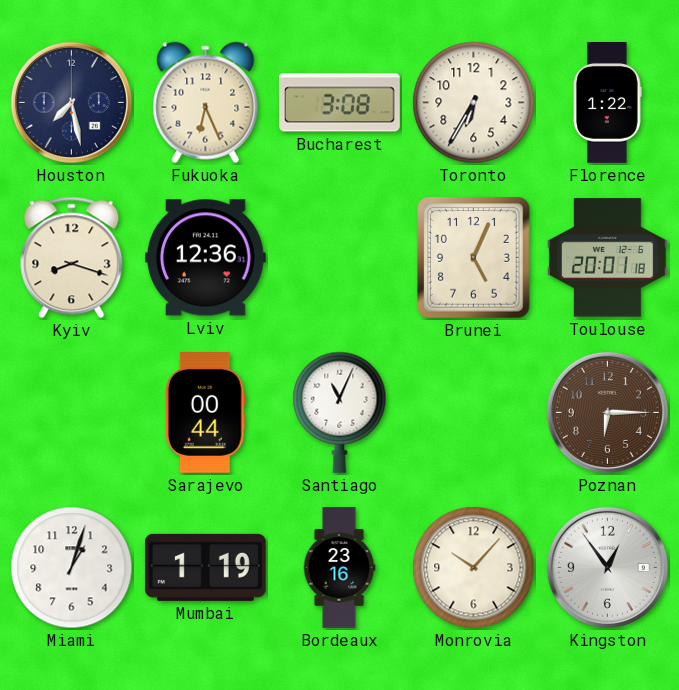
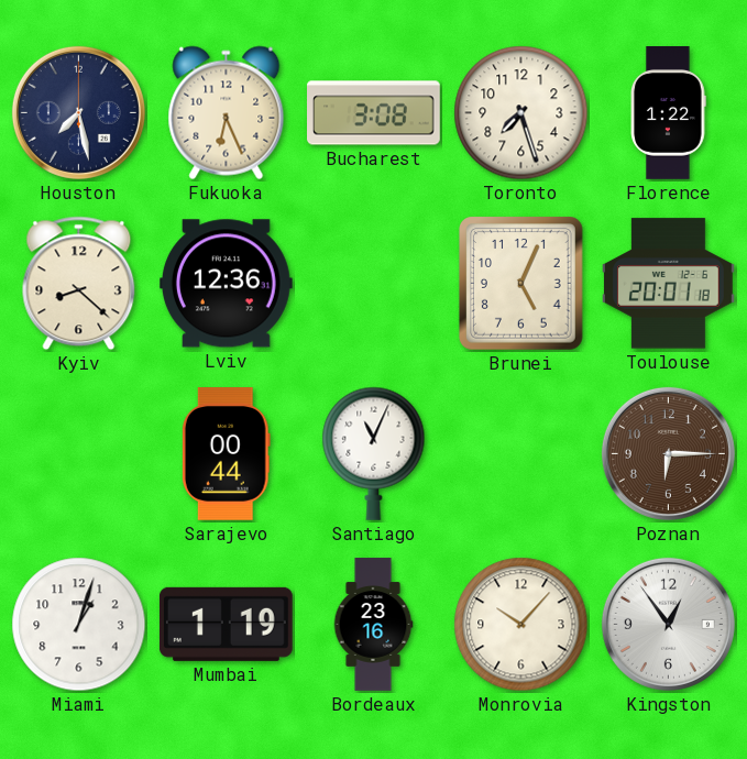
Toronto: 6:35 -> 7:27
Kyiv: 8:18 -> 8:22
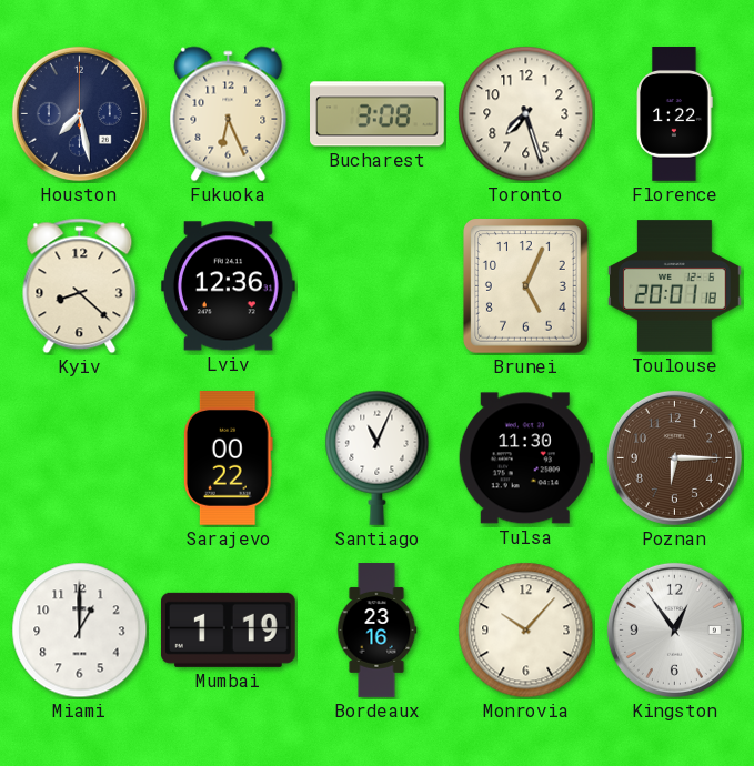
Sarajevo: 00:44 -> 00:22
Tulsa: none -> 11:30
Miami: 1:03 -> 1:00
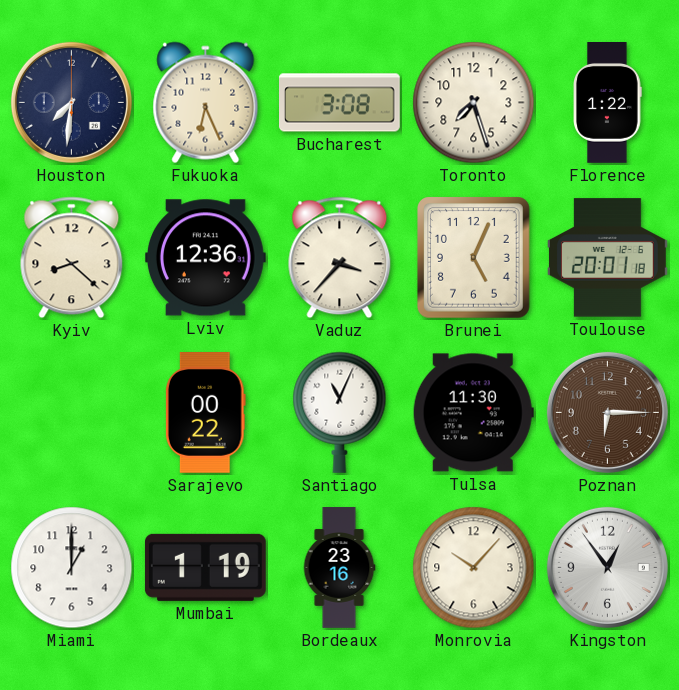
Houston: 7:28 -> 7:31
Vaduz: none -> 3:37
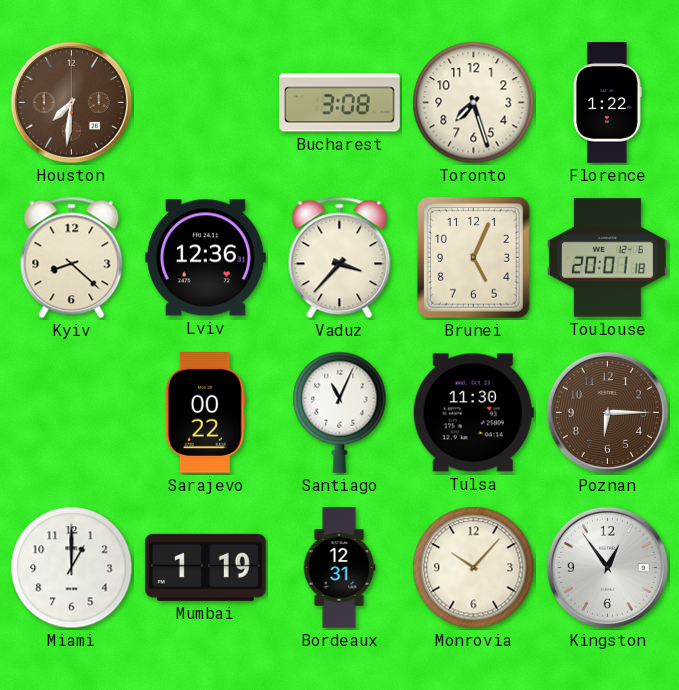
Houston dial: navy -> brown
Fukuoka: 6:26 -> none
Bordeaux: 23:16 -> 12:31
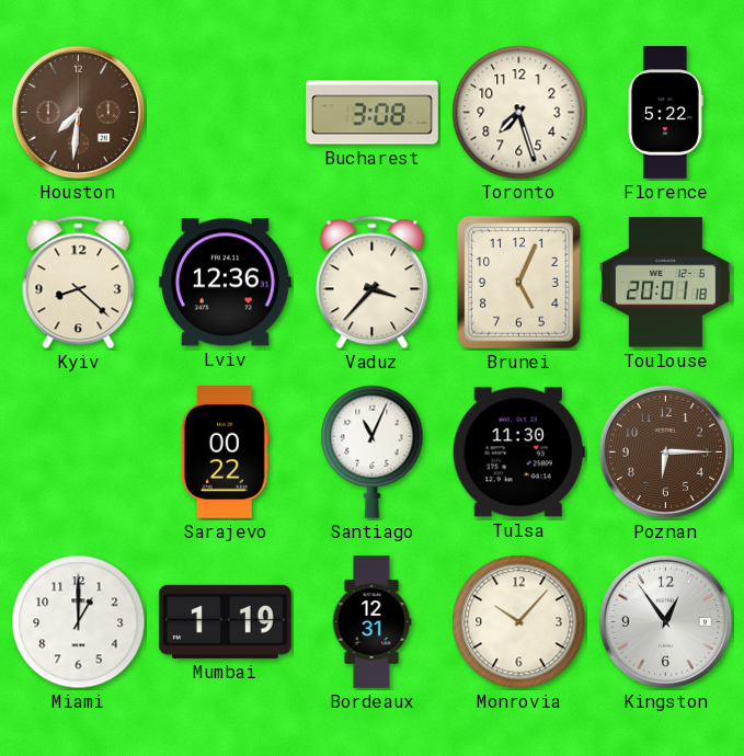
Florence: 1:22 -> 5:22
